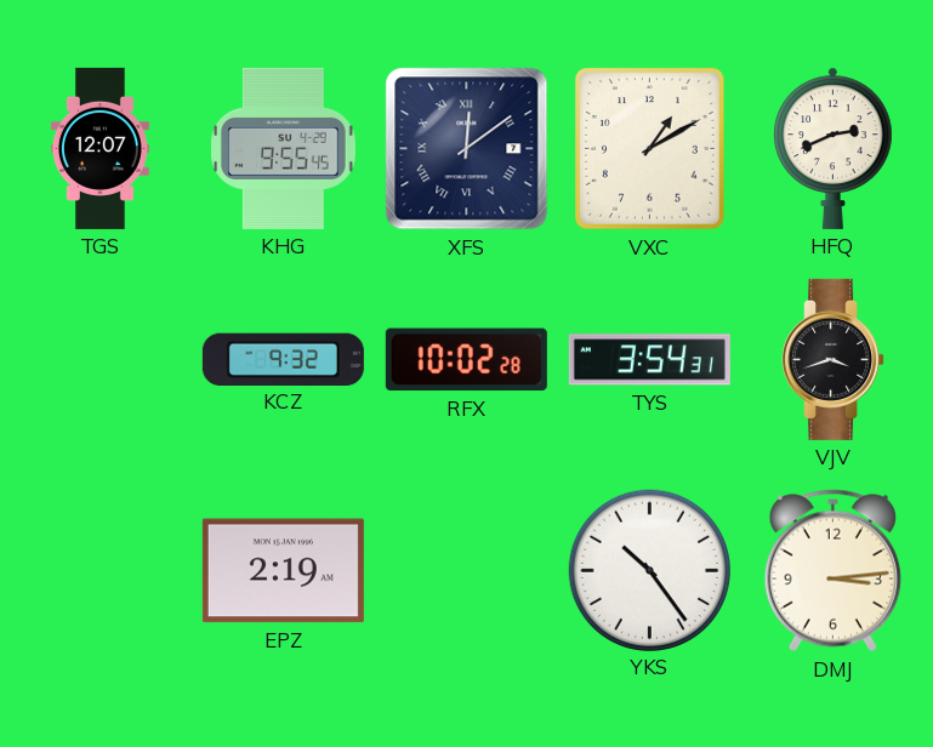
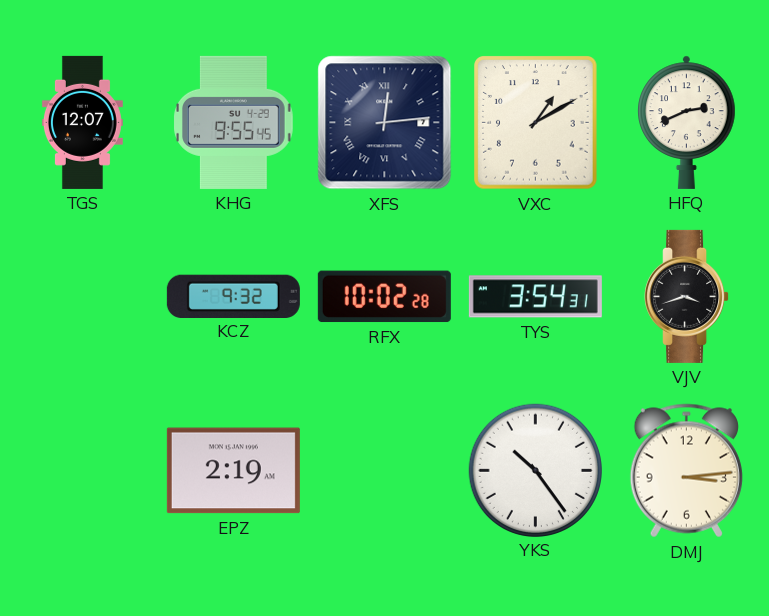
XFS: 12:09 -> 12:14
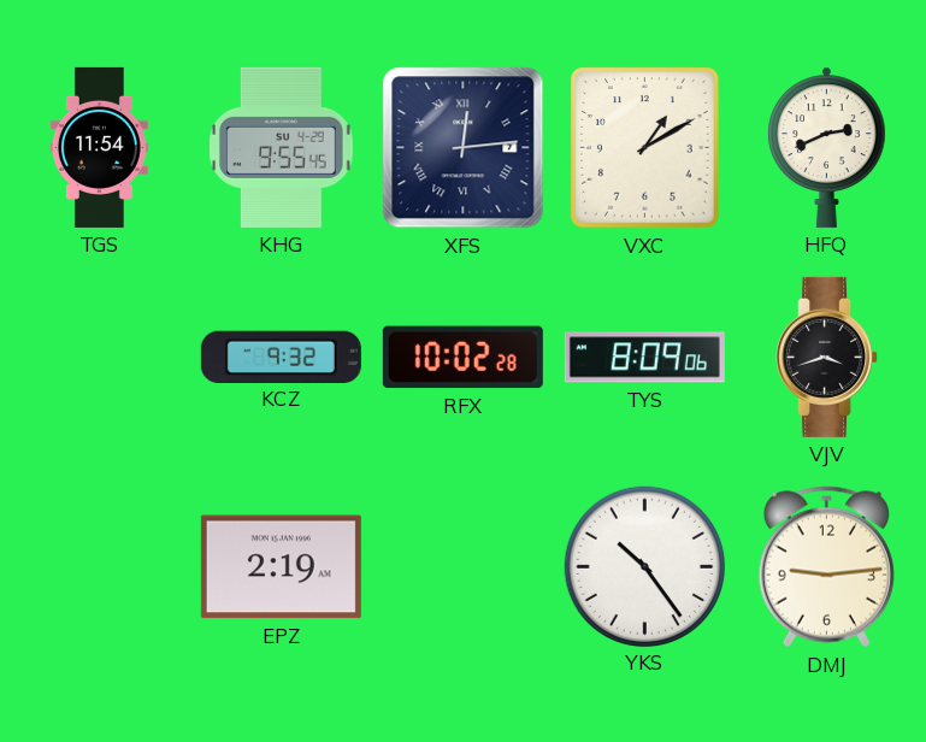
TGS: 12:07 -> 11:54
TYS: 3:54 -> 8:09
DMJ: 3:14 -> 9:14
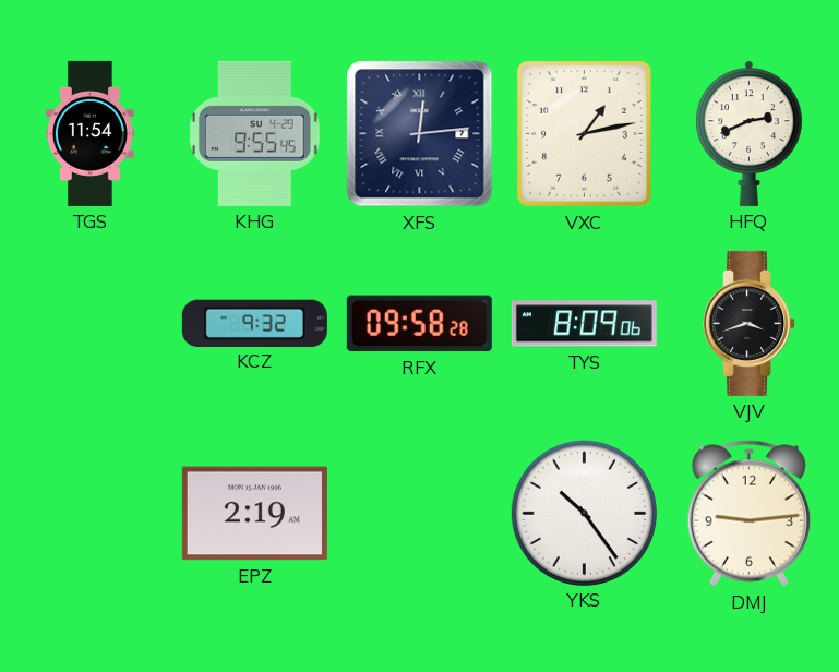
VXC: 1:10 -> 1:13
RFX: 10:02 -> 09:58
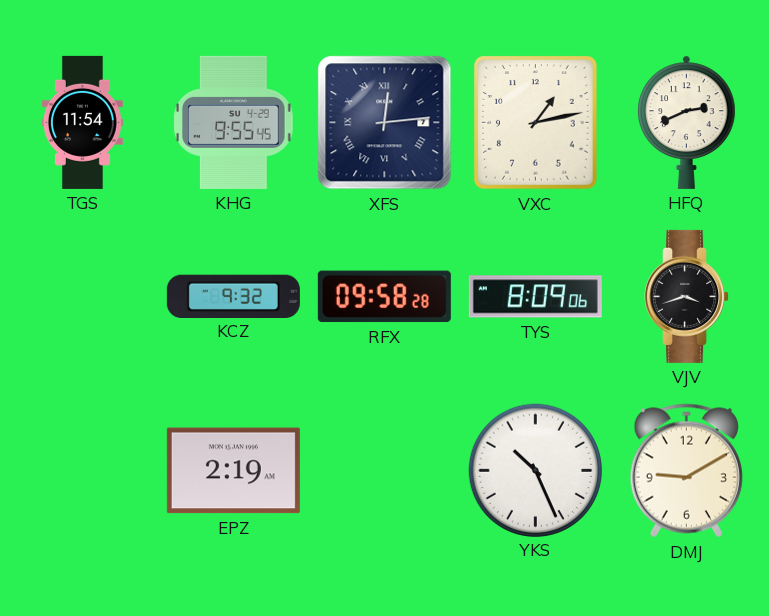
YKS: 10:24 -> 10:26
DMJ: 9:14 -> 9:10
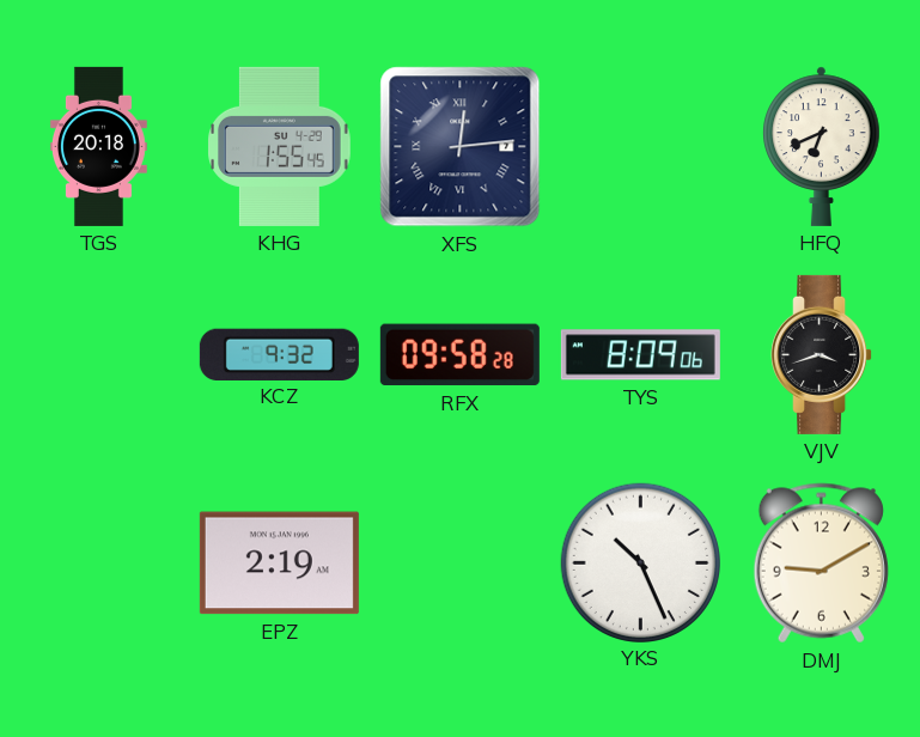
TGS: 11:54 -> 20:18
KHG: 9:55 -> 1:55
VXC: 1:13 -> none
HFQ: 2:41 -> 6:41
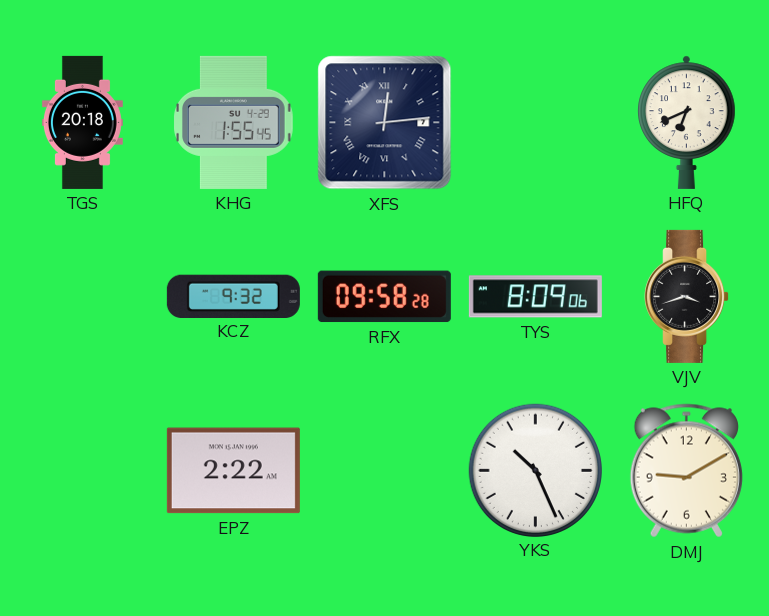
EPZ: 2:19 -> 2:22
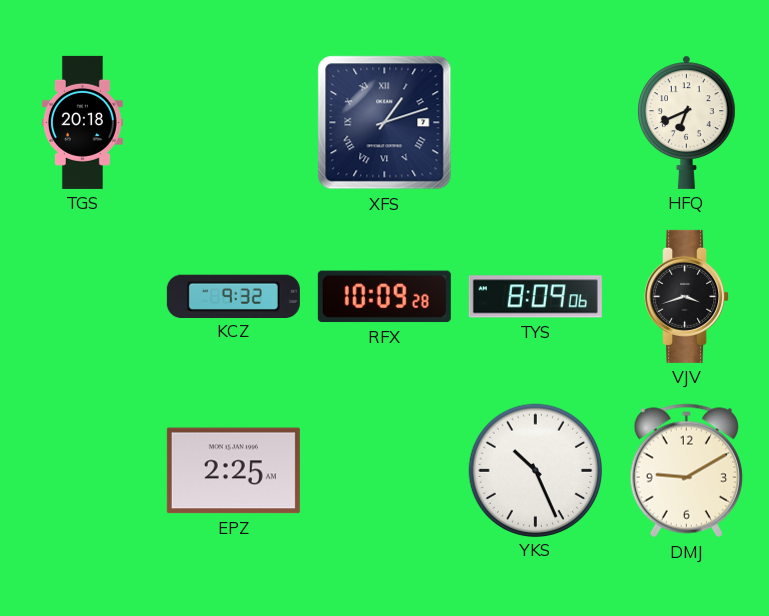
KHG: 1:55 -> none
XFS: 12:14 -> 1:12
RFX: 09:58 -> 10:09
EPZ: 2:22 -> 2:25
